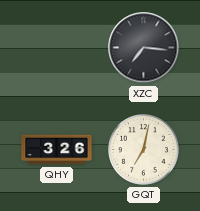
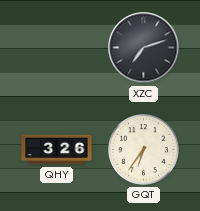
XZC: 7:16 -> 7:12
GQT: 7:02 -> 6:36
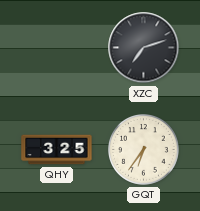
QHY: 3:26 -> 3:25
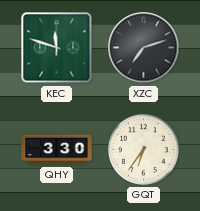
KEC: none -> 11:48
QHY: 3:25 -> 3:30
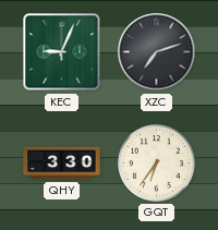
KEC: 11:48 -> 9:04
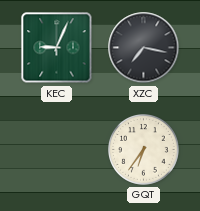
XZC: 7:12 -> 7:17
QHY: 3:30 -> none
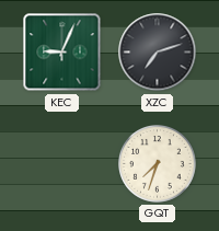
XZC: 7:17 -> 7:12
GQT: 6:36 -> 7:33
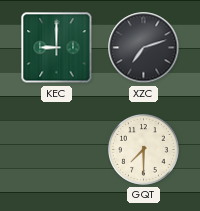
KEC: 9:04 -> 9:00
GQT: 7:33 -> 7:30
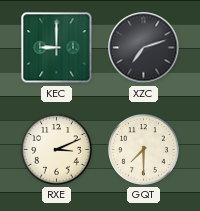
RXE: none -> 3:11
